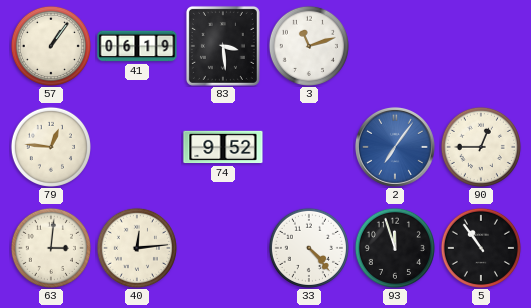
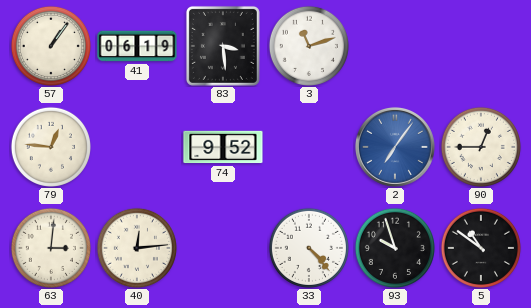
93: 11:57 -> 9:57
5: 10:54 -> 10:51
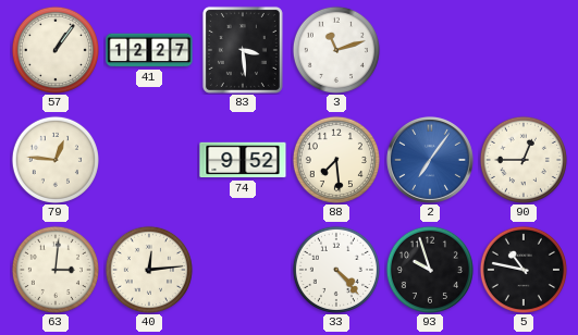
41: 06:19 -> 12:27
88: none -> 7:29
5: 10:51 -> 10:47
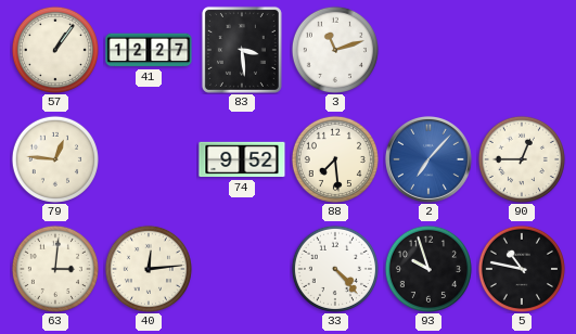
2: 7:06 -> 7:07
